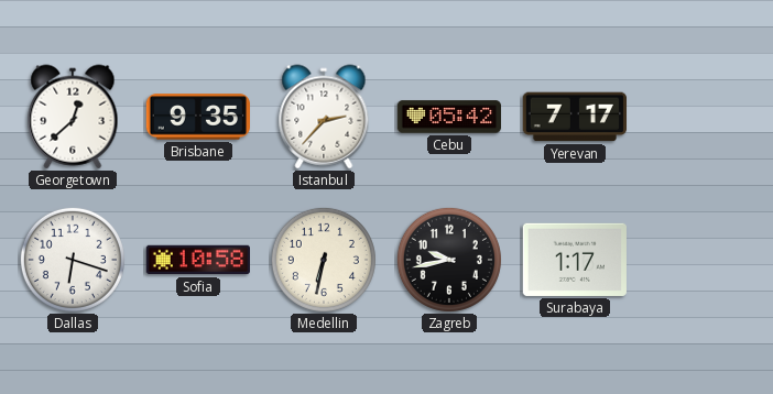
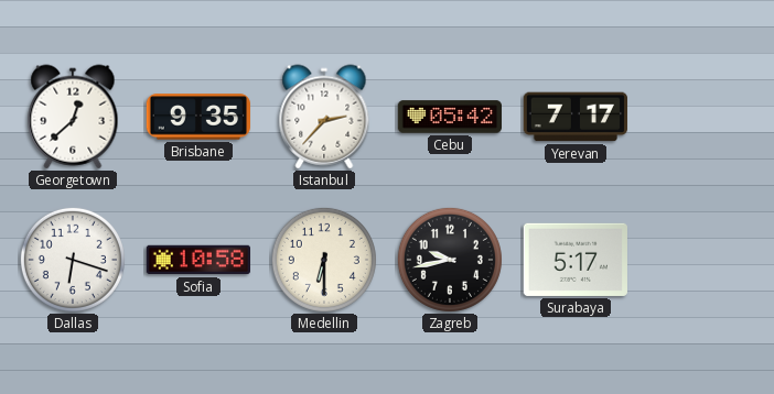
Medellin: 6:32 -> 6:30
Surabaya: 1:17 -> 5:17
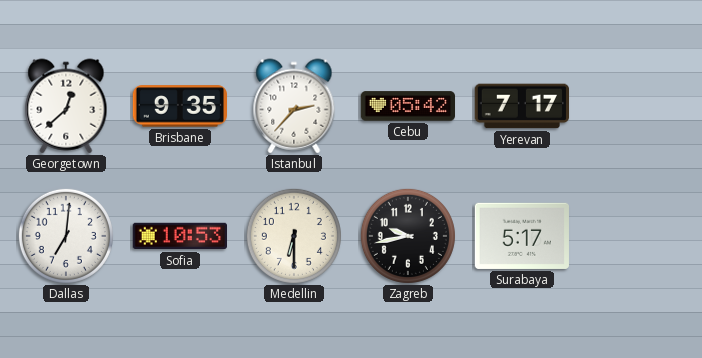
Dallas: 6:18 -> 7:01
Sofia: 10:58 -> 10:53
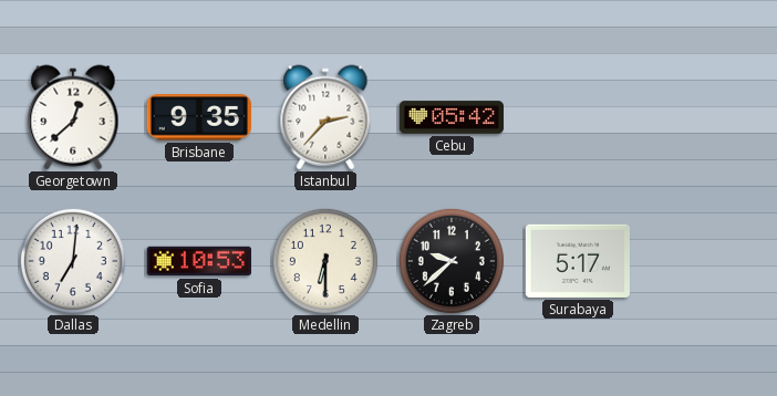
Yerevan: 7:17 -> none
Zagreb: 9:43 -> 9:38
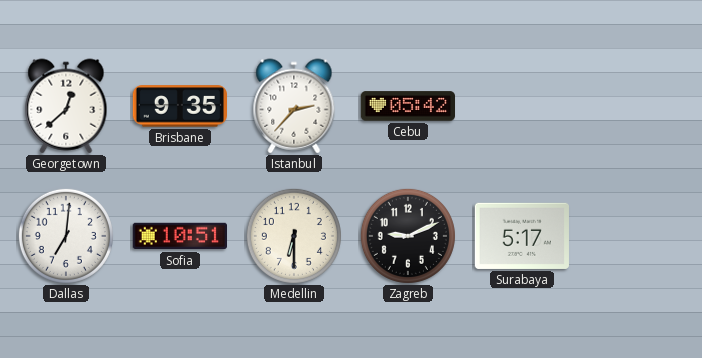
Sofia: 10:53 -> 10:51
Zagreb: 9:38 -> 9:11
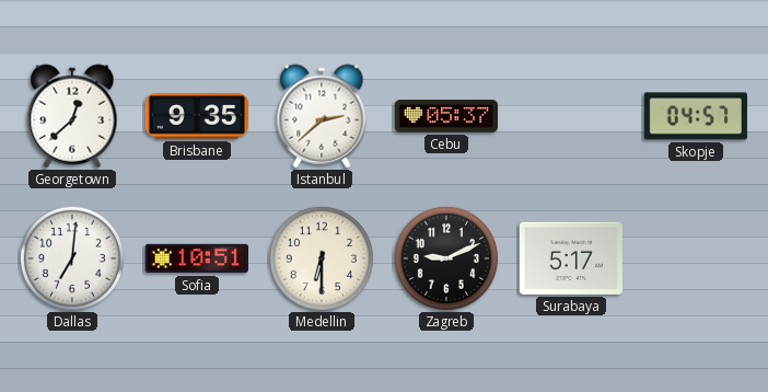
Istanbul: 2:37 -> 2:38
Cebu: 05:42 -> 05:37
Skopje: none -> 04:57
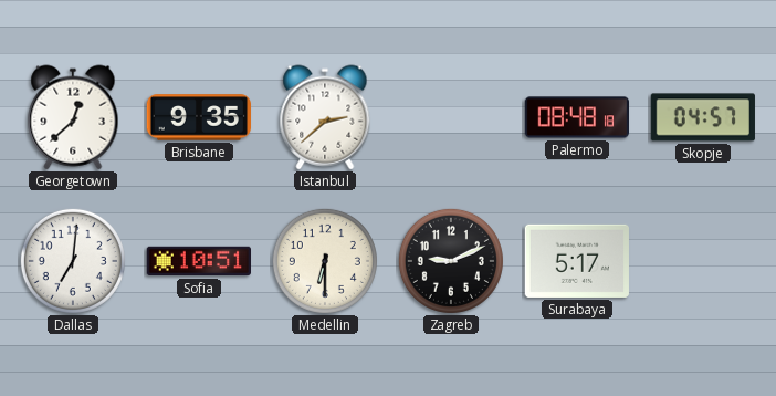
Cebu: 05:37 -> none
Palermo: none -> 08:48
